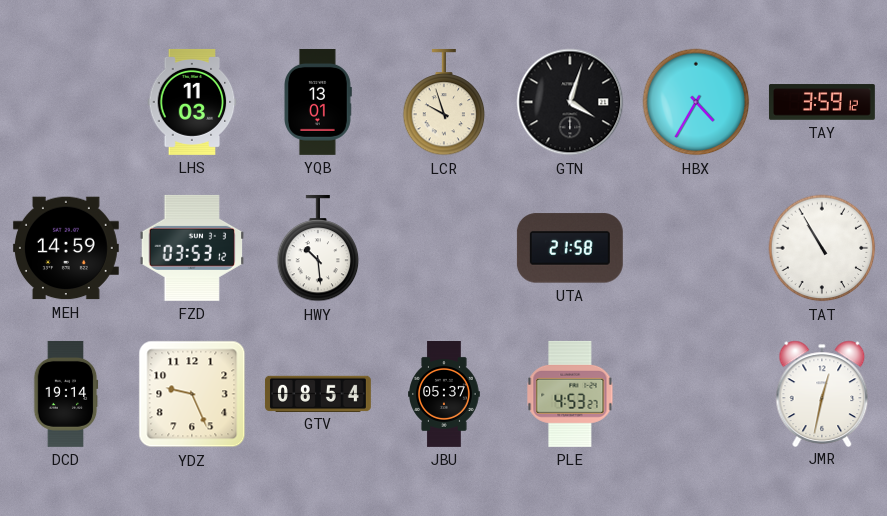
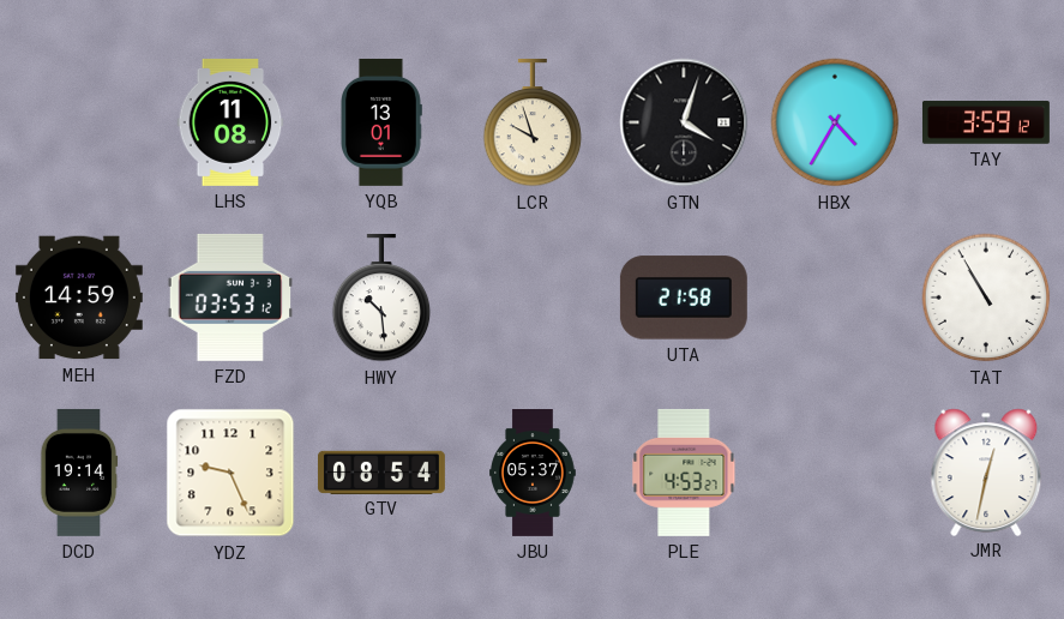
LHS: 11:03 -> 11:08
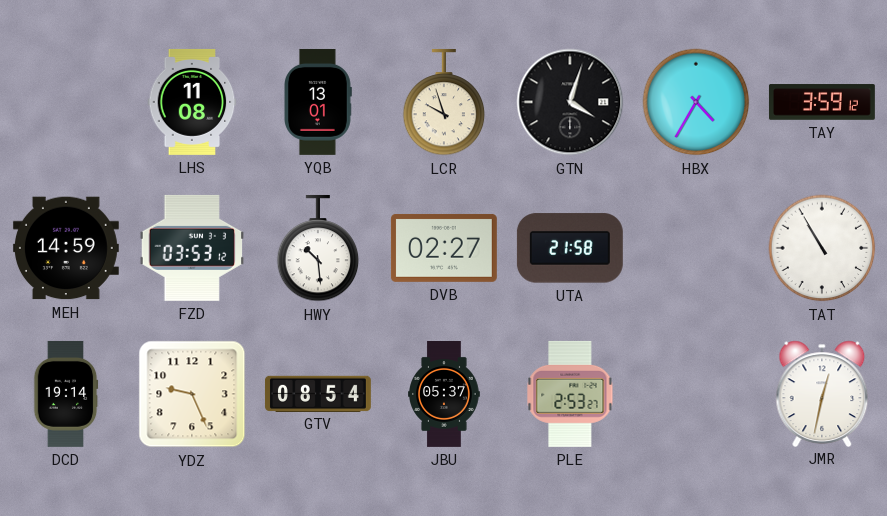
DVB: none -> 02:27
PLE: 4:53 -> 2:53
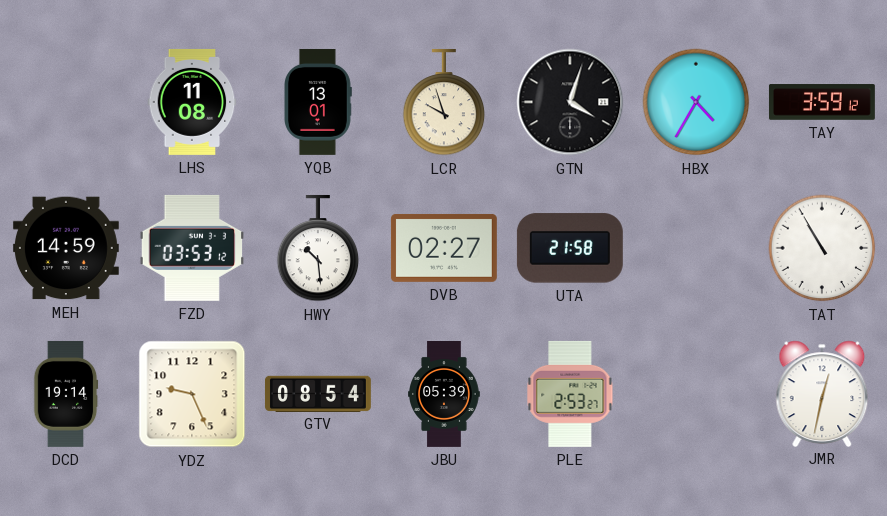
JBU: 05:37 -> 05:39
